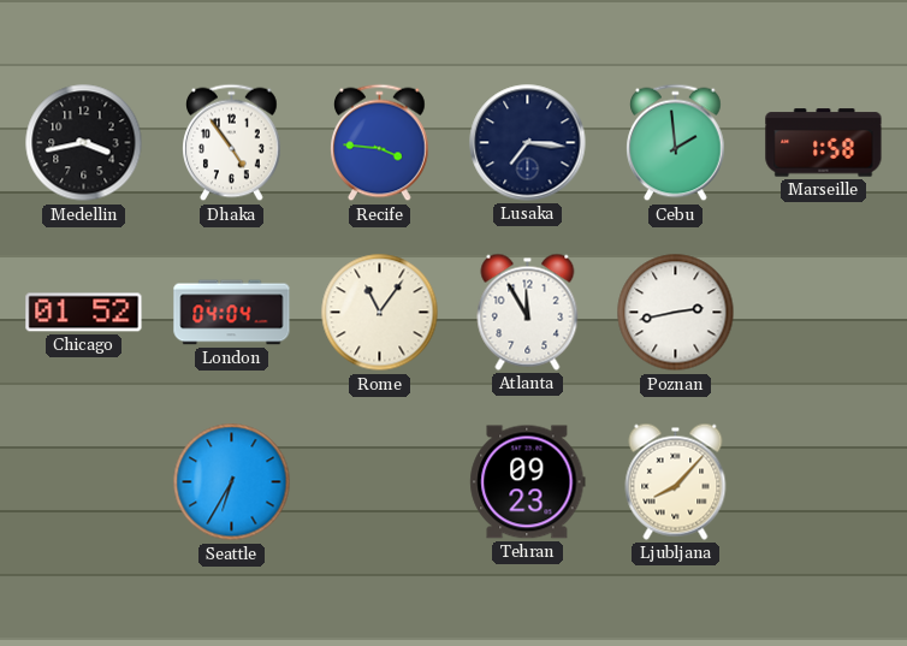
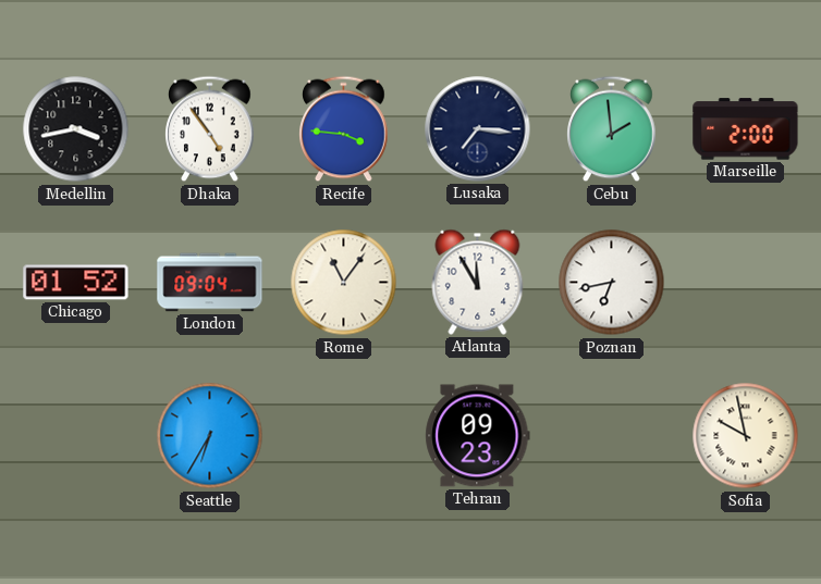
Marseille: 1:58 -> 2:00
London: 04:04 -> 09:04
Poznan: 2:43 -> 6:43
Ljubljana: 8:07 -> none
Sofia: none -> 9:58
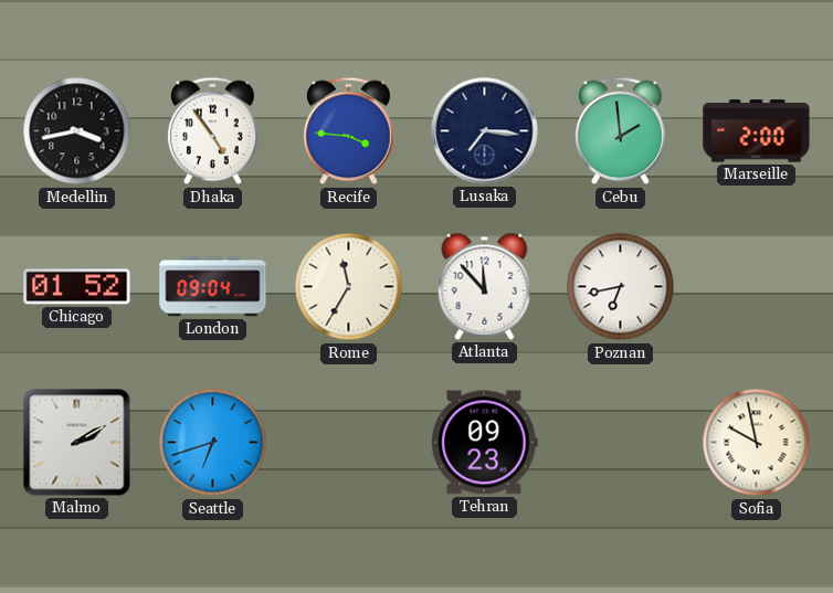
Rome: 11:06 -> 11:35
Atlanta: 11:55 -> 11:53
Malmo: none -> 2:10
Seattle: 6:35 -> 6:42
